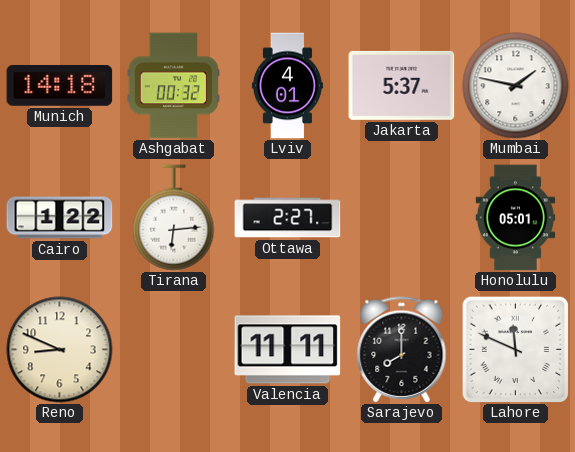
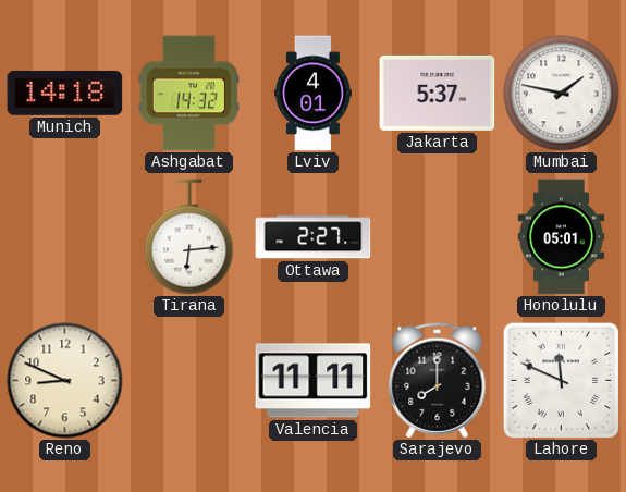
Ashgabat: 00:32 -> 14:32
Cairo: 1:22 -> none
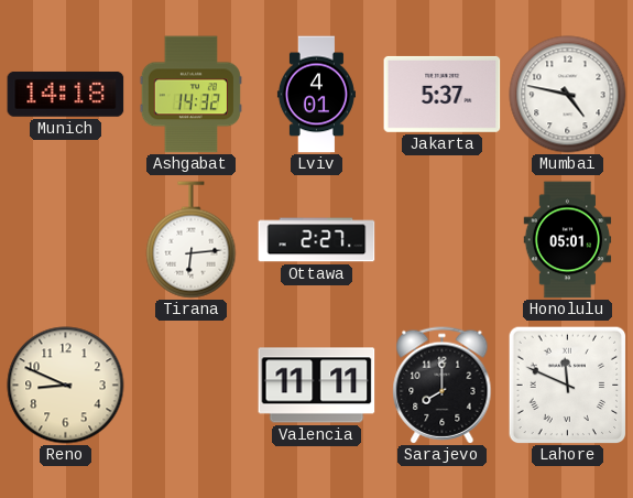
Mumbai: 1:47 -> 4:47
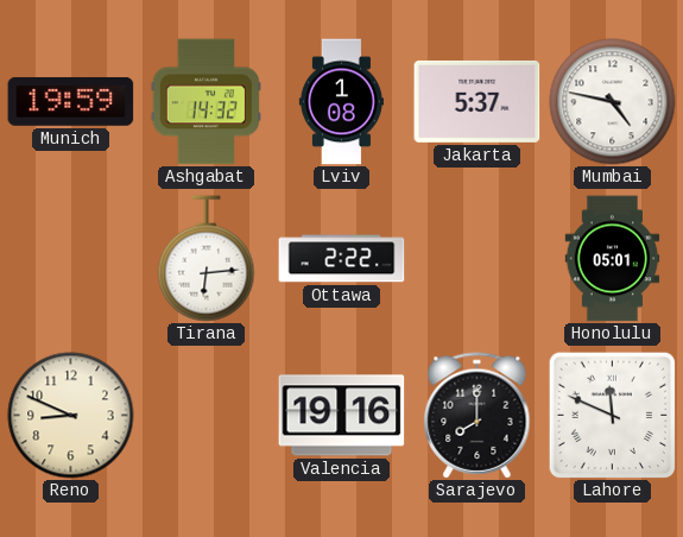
Munich: 14:18 -> 19:59
Lviv: 4:01 -> 1:08
Ottawa: 2:27 -> 2:22
Valencia: 11:11 -> 19:16
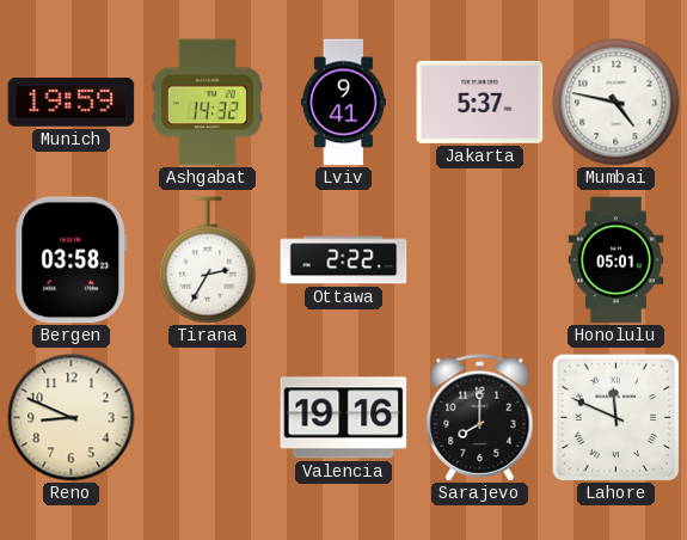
Lviv: 1:08 -> 9:41
Bergen: none -> 03:58
Tirana: 6:14 -> 2:35
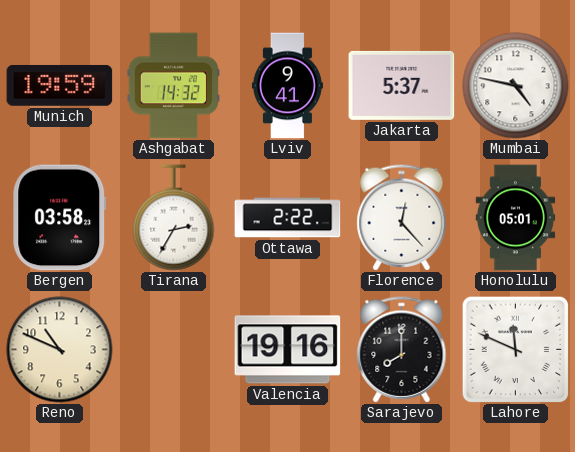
Florence: none -> 12:23
Reno: 8:49 -> 10:49
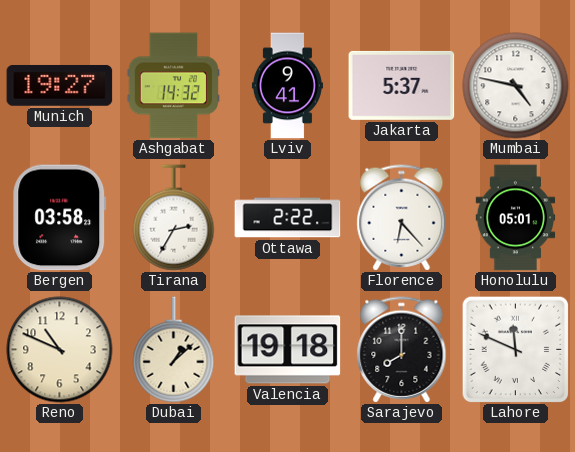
Munich: 19:59 -> 19:27
Florence: 12:23 -> 6:23
Dubai: none -> 1:08
Valencia: 19:16 -> 19:18
